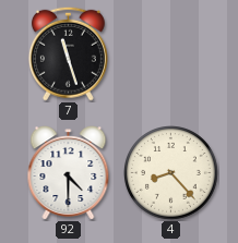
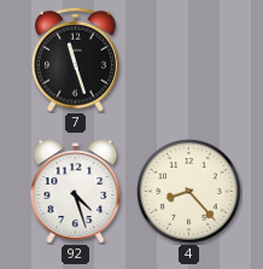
92: 4:30 -> 4:27
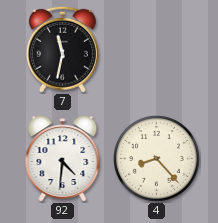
7: 11:27 -> 11:32
92: 4:27 -> 4:31
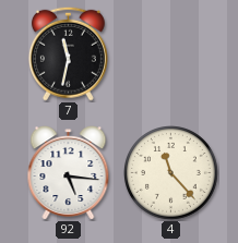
92: 4:31 -> 5:16
4: 8:23 -> 11:23
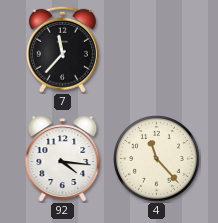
7: 11:32 -> 11:37
92: 5:16 -> 4:16
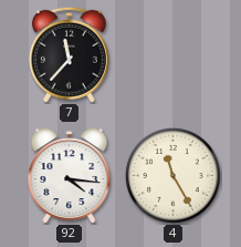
4: 11:23 -> 11:25
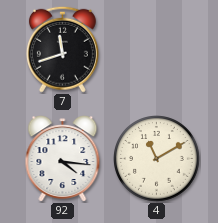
7: 11:37 -> 11:42
4: 11:25 -> 11:10
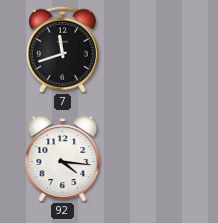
4: 11:10 -> none
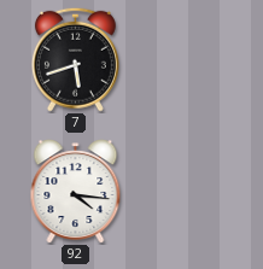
7: 11:42 -> 5:42
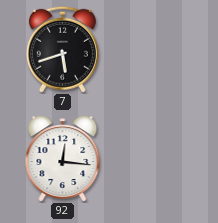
92: 4:16 -> 12:16
